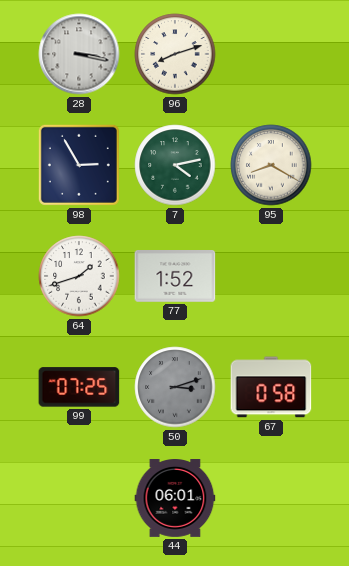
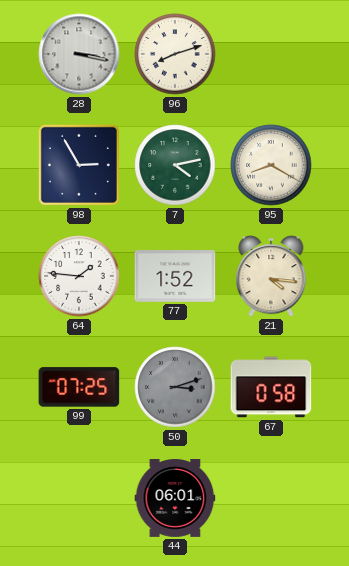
64: 1:42 -> 1:46
21: none -> 4:16
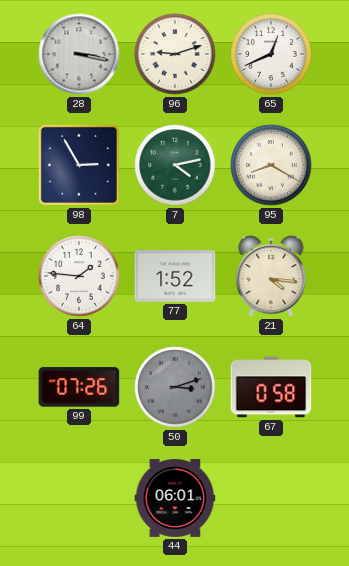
96: 8:12 -> 9:12
65: none -> 12:41
99: 07:25 -> 07:26
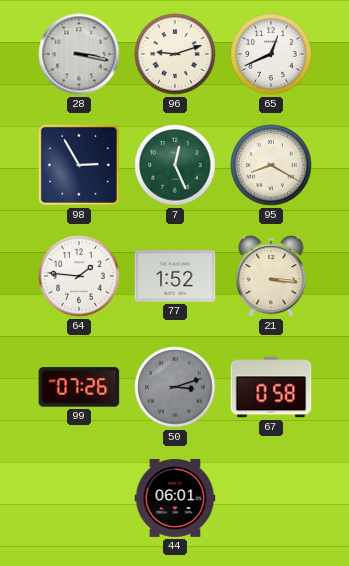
7: 4:13 -> 12:26
21: 4:16 -> 3:16
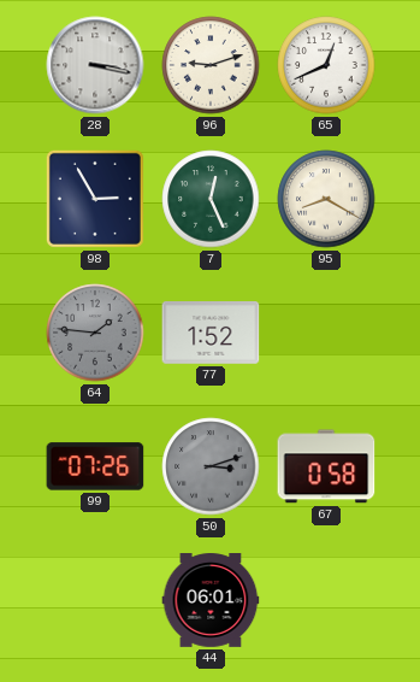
64 dial: white -> grey
21: 3:16 -> none
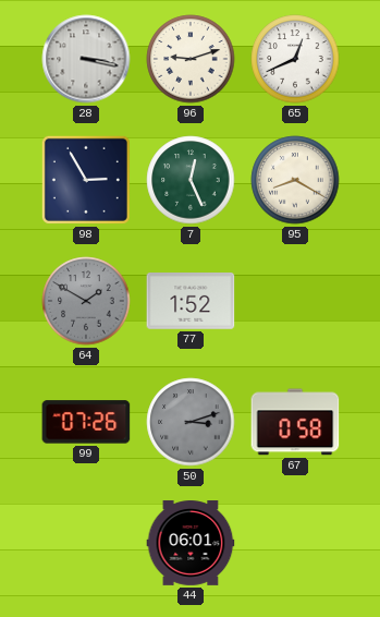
64: 1:46 -> 1:50
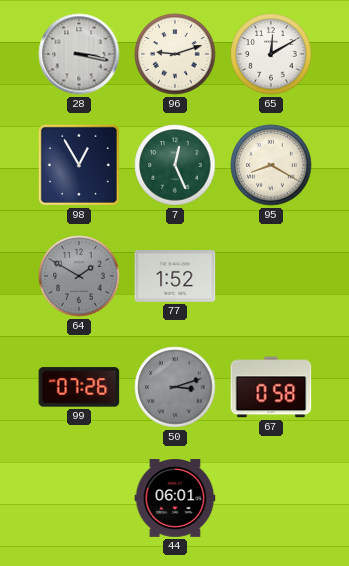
65: 12:41 -> 12:10
98: 2:55 -> 12:55
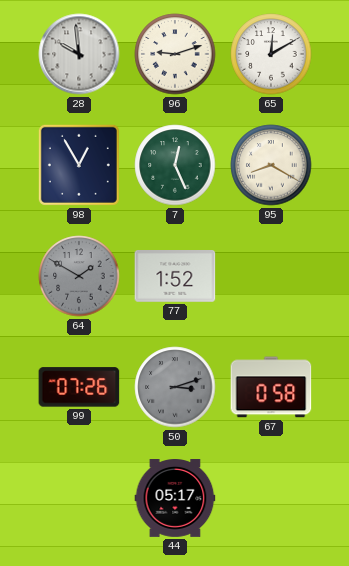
28: 3:17 -> 9:59
44: 06:01 -> 05:17
